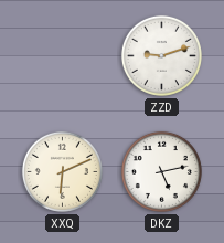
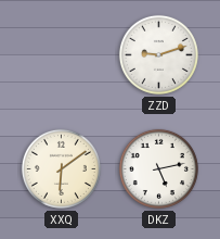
XXQ: 6:11 -> 6:09
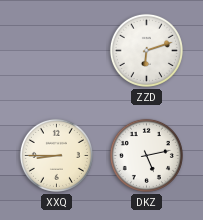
ZZD: 9:12 -> 6:12
XXQ: 6:09 -> 8:45
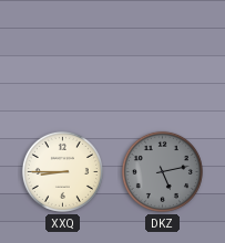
ZZD: 6:12 -> none
DKZ dial: white -> grey
